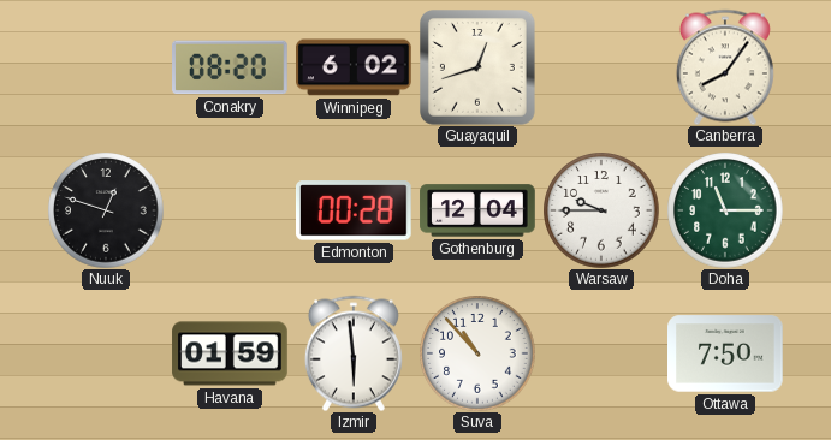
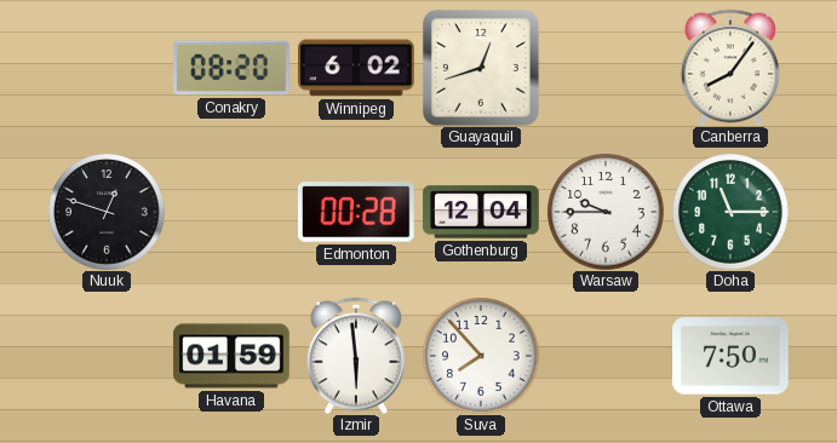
Suva: 10:53 -> 7:53
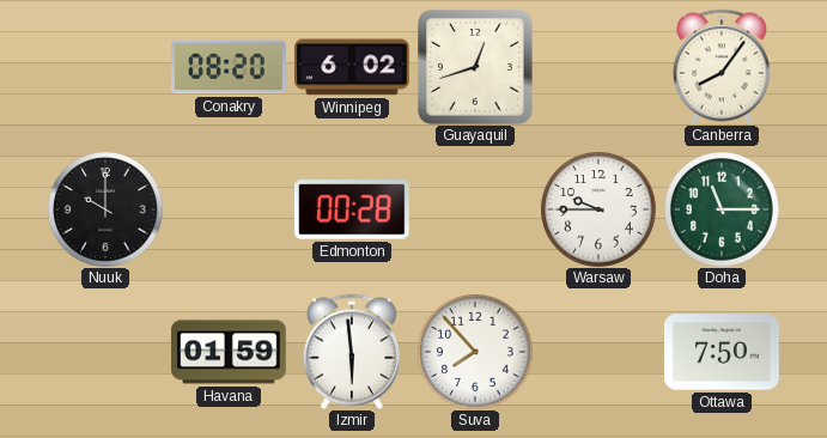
Nuuk: 12:48 -> 10:00
Gothenburg: 12:04 -> none
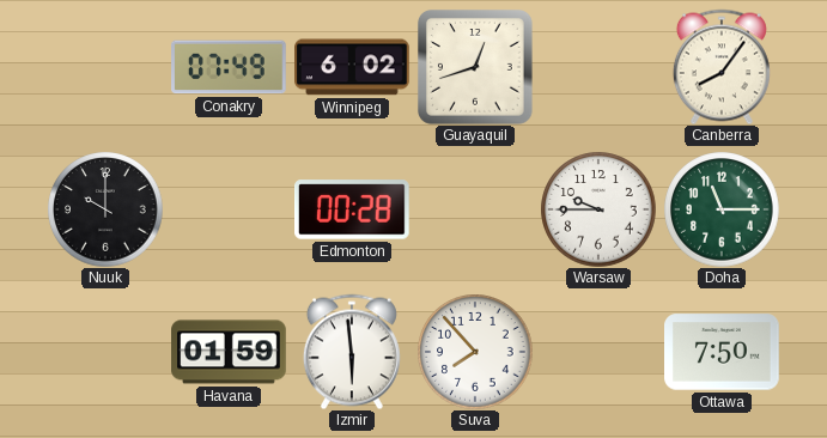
Conakry: 08:20 -> 07:49
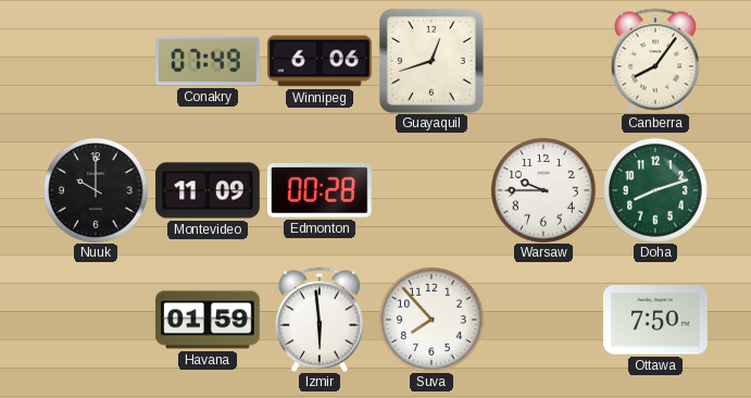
Winnipeg: 6:02 -> 6:06
Montevideo: none -> 11:09
Doha: 11:15 -> 8:12
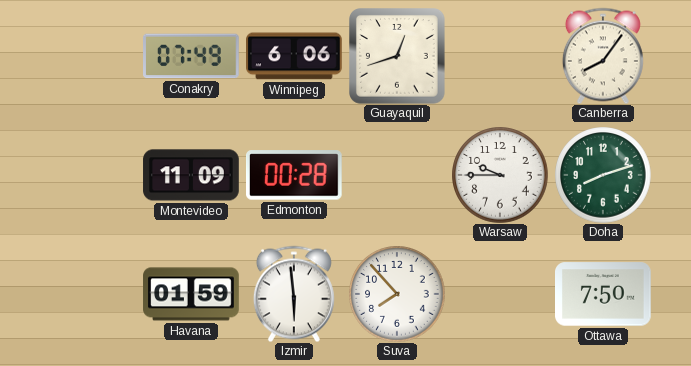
Nuuk: 10:00 -> none
